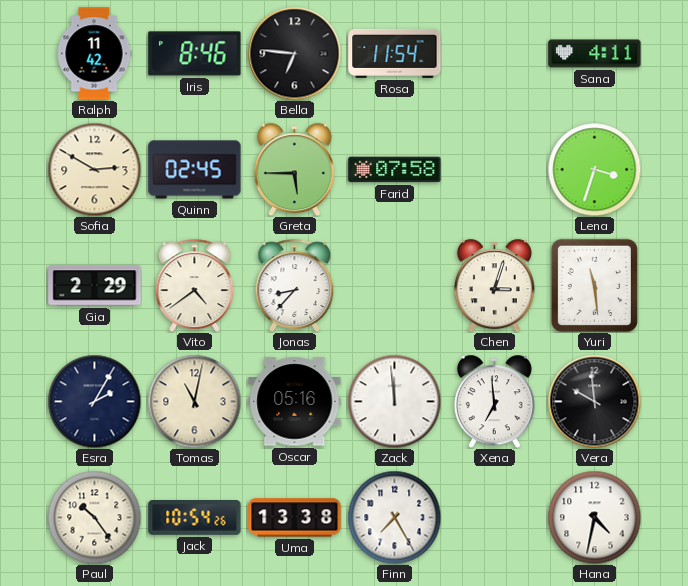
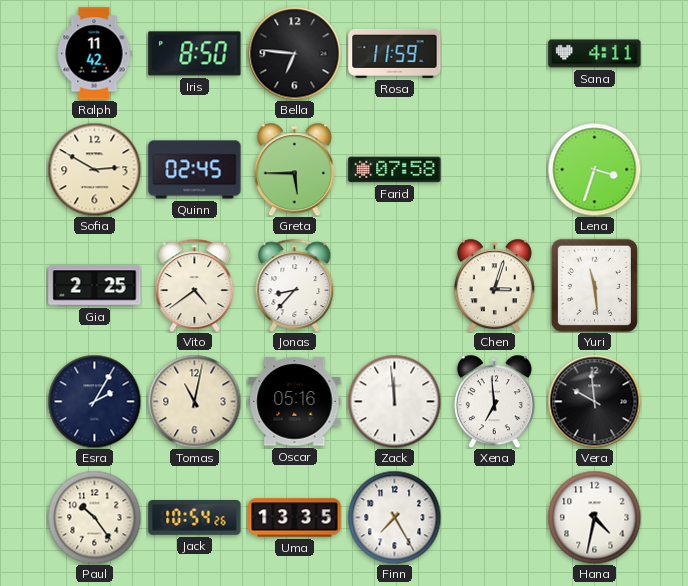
Iris: 8:46 -> 8:50
Rosa: 11:54 -> 11:59
Gia: 2:29 -> 2:25
Uma: 13:38 -> 13:35
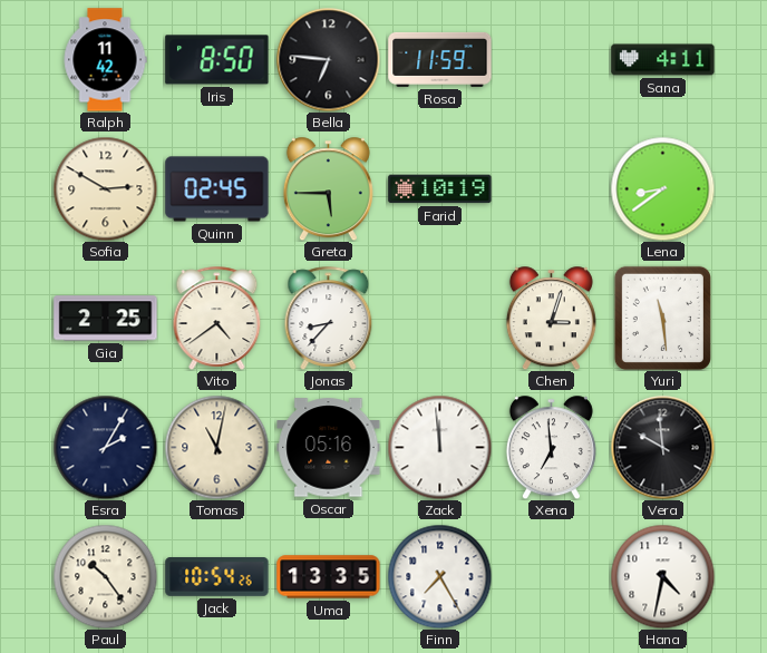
Farid: 07:58 -> 10:19
Lena: 3:33 -> 8:39
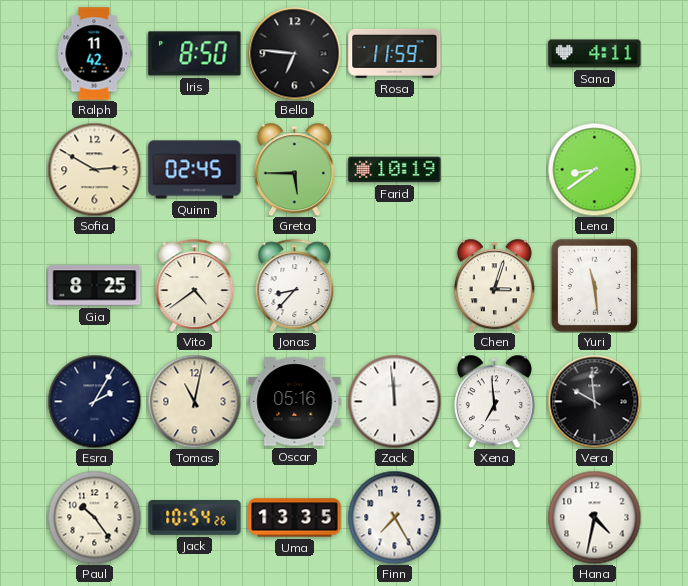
Gia: 2:25 -> 8:25
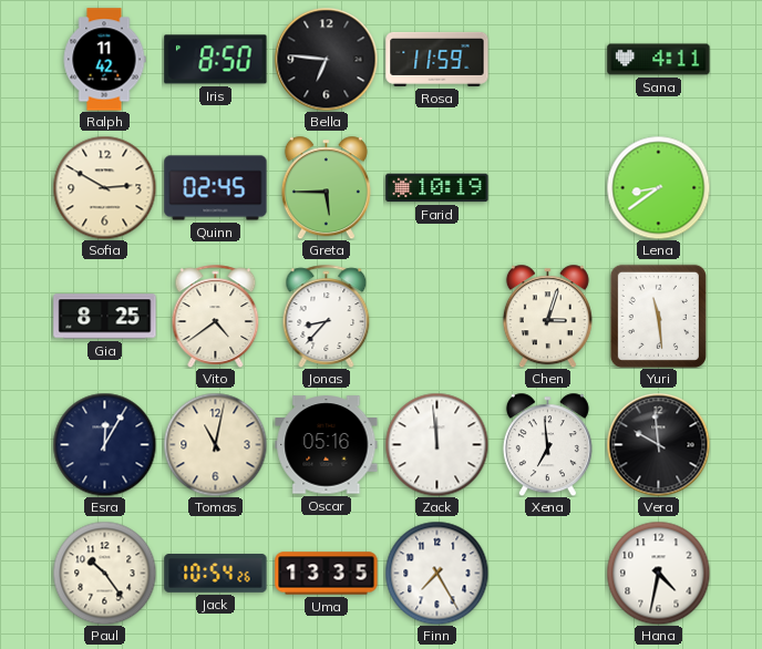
Esra: 2:05 -> 12:05
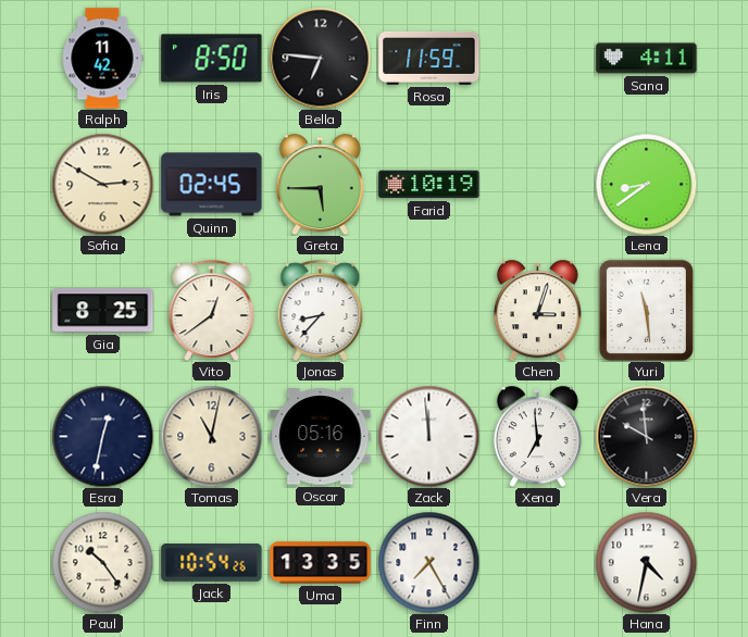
Vito: 4:39 -> 12:39
Esra: 12:05 -> 12:32
